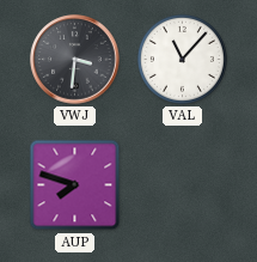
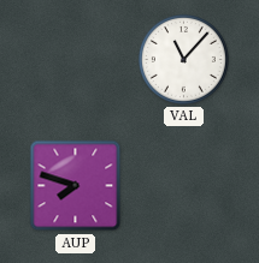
VWJ: 3:31 -> none
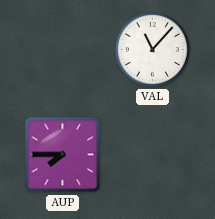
AUP: 7:48 -> 7:45
